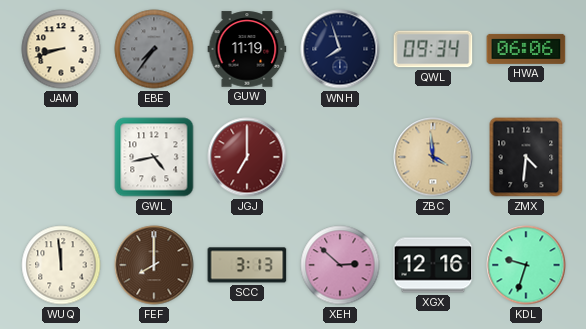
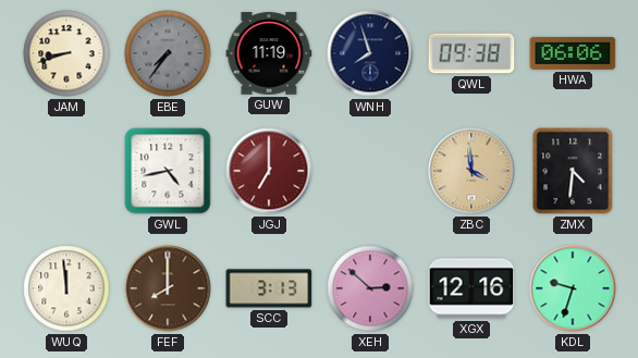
QWL: 09:34 -> 09:38
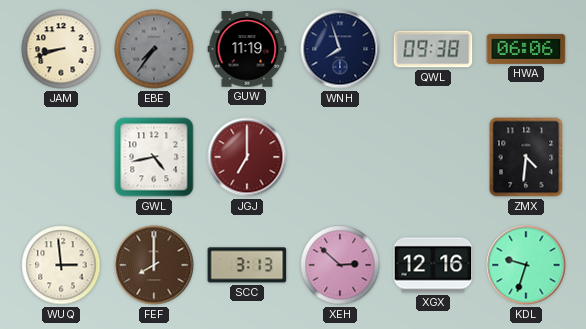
ZBC: 3:59 -> none
WUQ: 11:59 -> 2:59
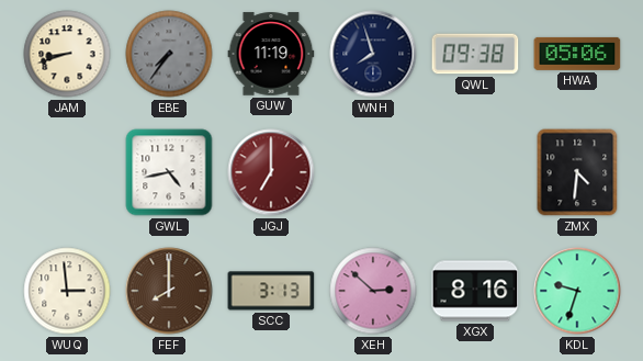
HWA: 06:06 -> 05:06
XGX: 12:16 -> 8:16
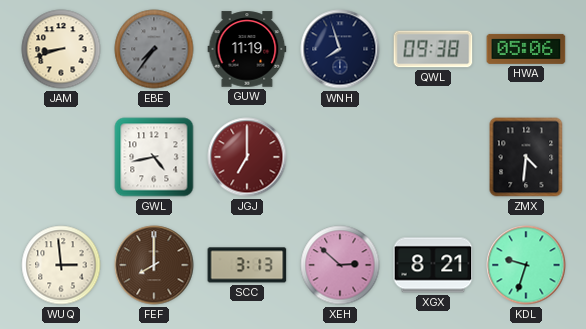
XGX: 8:16 -> 8:21
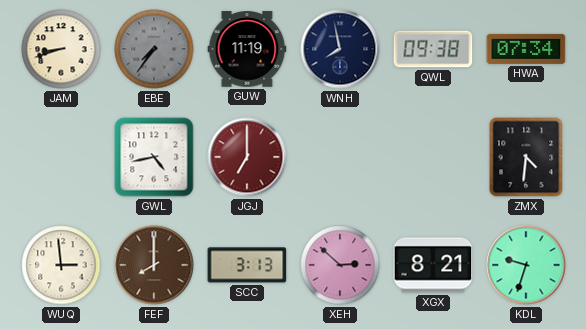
WNH: 7:57 -> 7:58
HWA: 05:06 -> 07:34
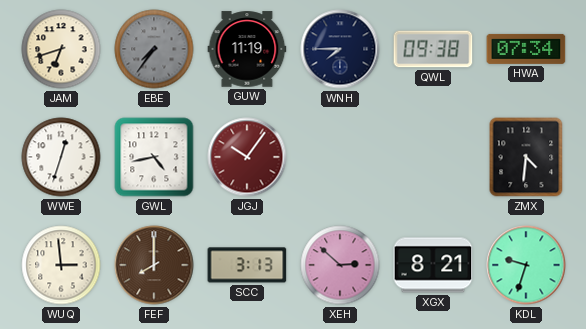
JAM: 8:42 -> 6:42
WNH: 7:58 -> 7:45
WWE: none -> 12:33
JGJ: 7:00 -> 10:06
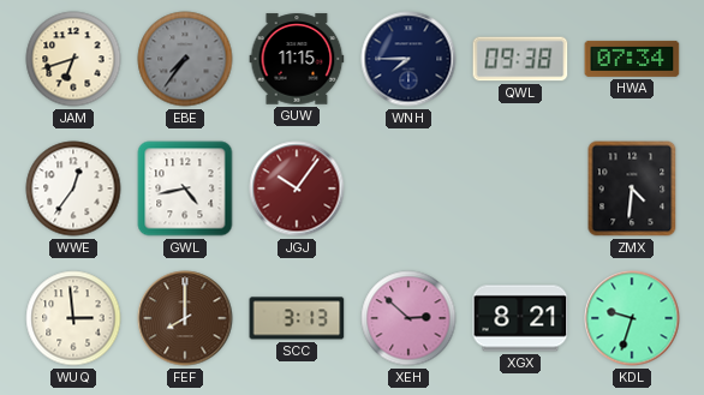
GUW: 11:19 -> 11:15
WWE: 12:33 -> 12:36
